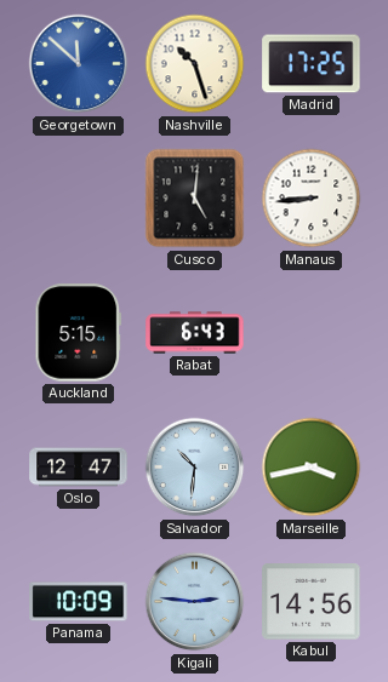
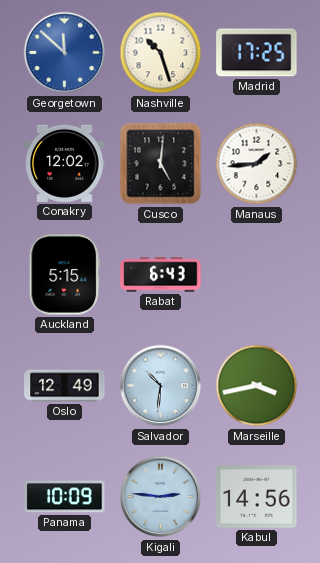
Conakry: none -> 12:02
Manaus: 8:44 -> 1:44
Oslo: 12:47 -> 12:49
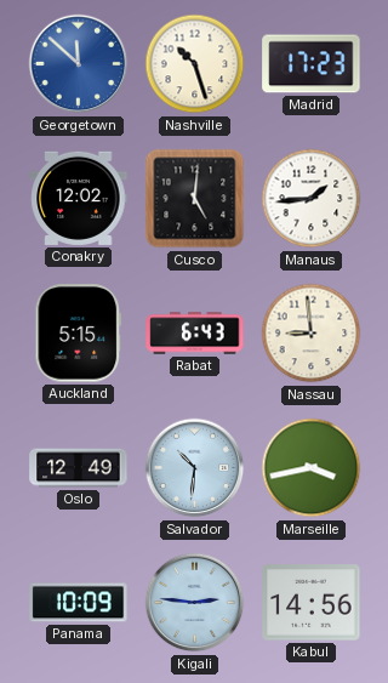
Madrid: 17:25 -> 17:23
Nassau: none -> 8:59
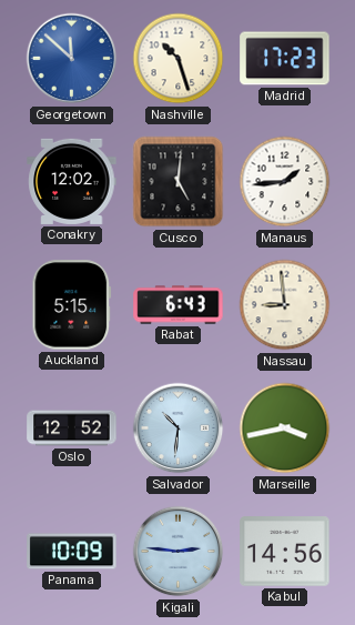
Oslo: 12:49 -> 12:52
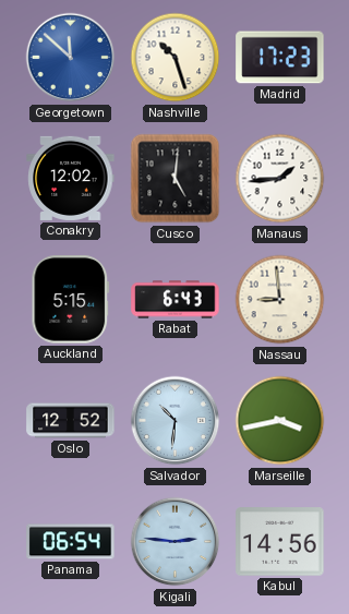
Panama: 10:09 -> 06:54
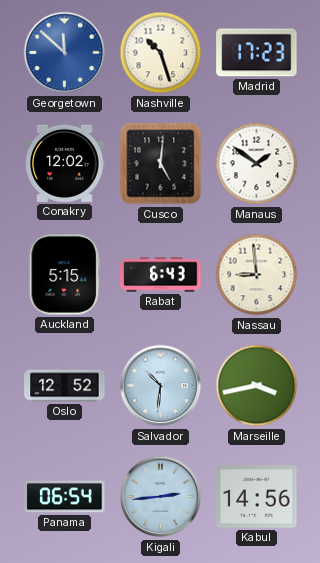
Manaus: 1:44 -> 1:51
Kigali: 2:46 -> 2:44
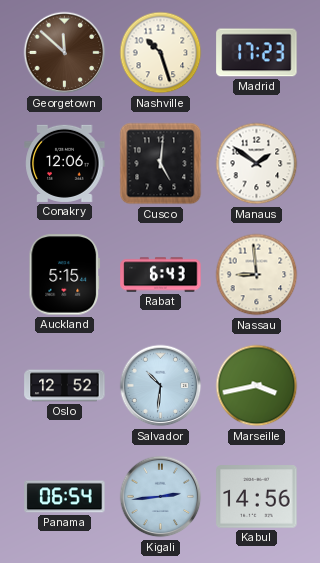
Georgetown dial: blue -> brown
Conakry: 12:02 -> 12:06
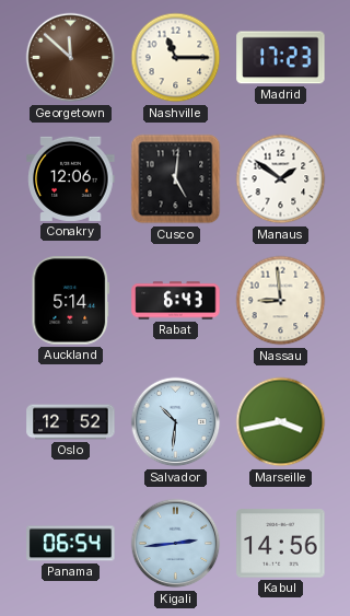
Nashville: 10:27 -> 11:15
Auckland: 5:15 -> 5:14
